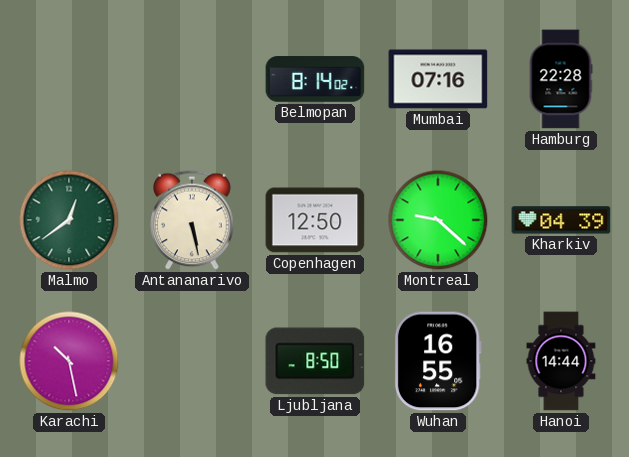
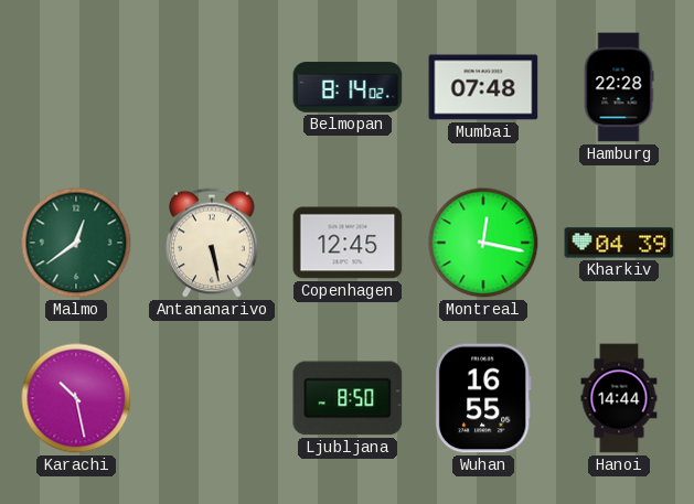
Mumbai: 07:16 -> 07:48
Copenhagen: 12:50 -> 12:45
Montreal: 9:22 -> 12:17
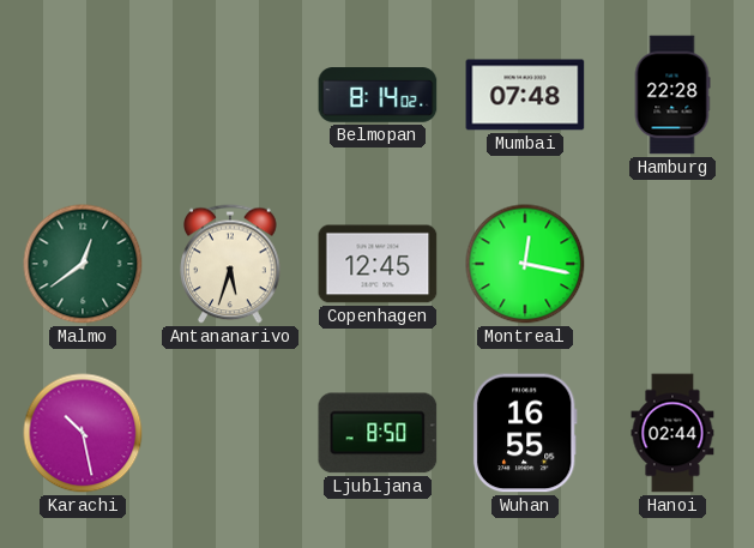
Antananarivo: 5:28 -> 5:33
Kharkiv: 04:39 -> none
Hanoi: 14:44 -> 02:44
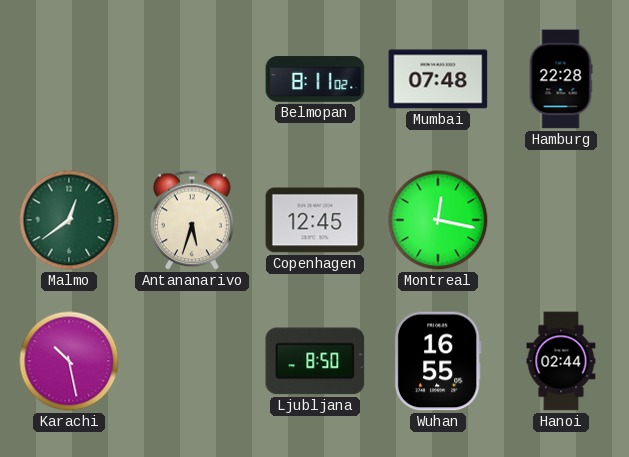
Belmopan: 8:14 -> 8:11
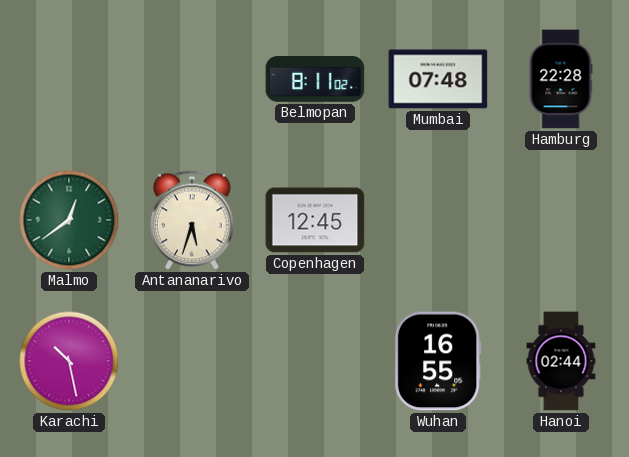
Montreal: 12:17 -> none
Ljubljana: 8:50 -> none
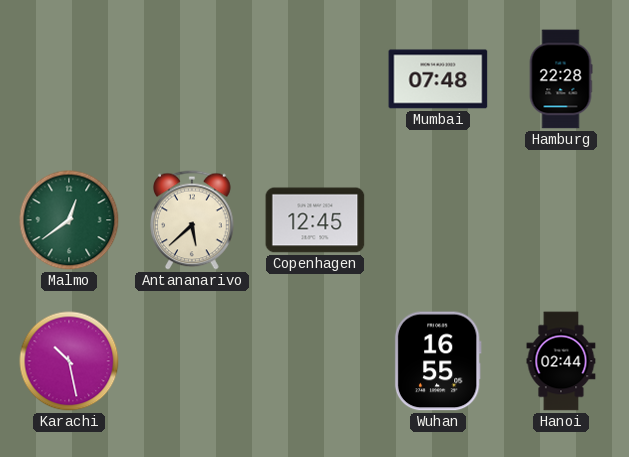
Belmopan: 8:11 -> none
Antananarivo: 5:33 -> 5:38
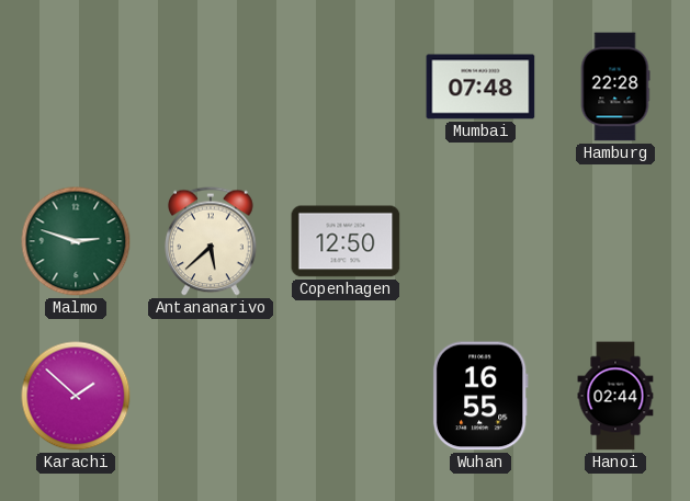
Malmo: 12:39 -> 2:48
Copenhagen: 12:45 -> 12:50
Karachi: 10:28 -> 1:52
